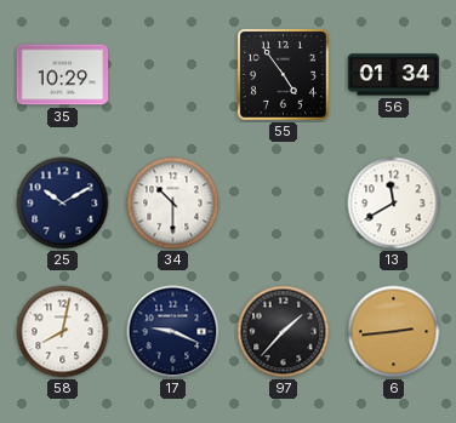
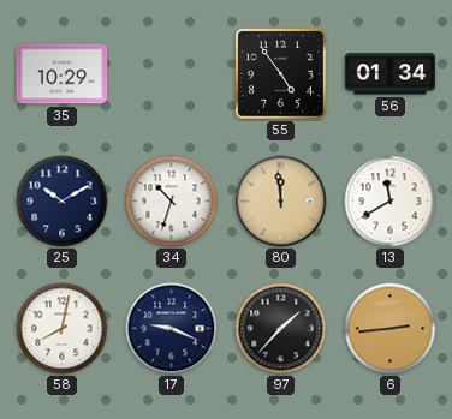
34: 10:30 -> 10:33
80: none -> 11:59
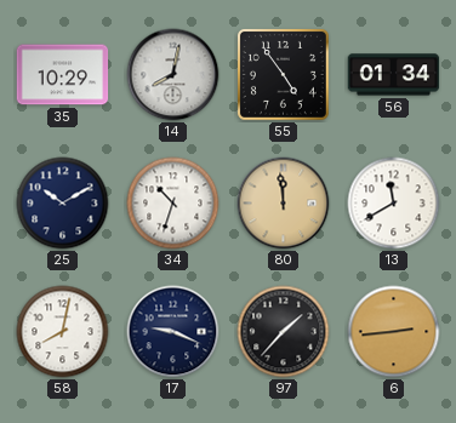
14: none -> 8:02
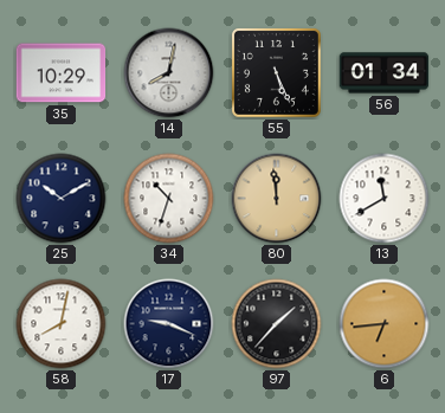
55: 4:54 -> 5:26
6: 2:44 -> 6:44
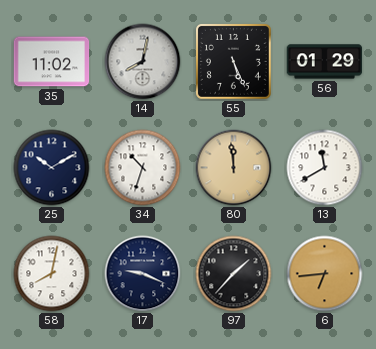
35: 10:29 -> 11:02
56: 01:34 -> 01:29
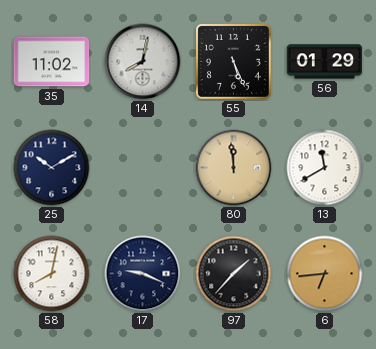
34: 10:33 -> none
